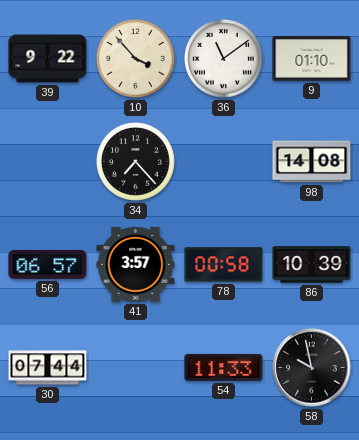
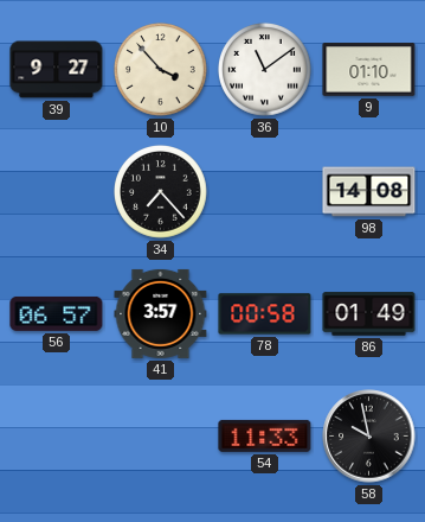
39: 9:22 -> 9:27
86: 10:39 -> 01:49
30: 07:44 -> none
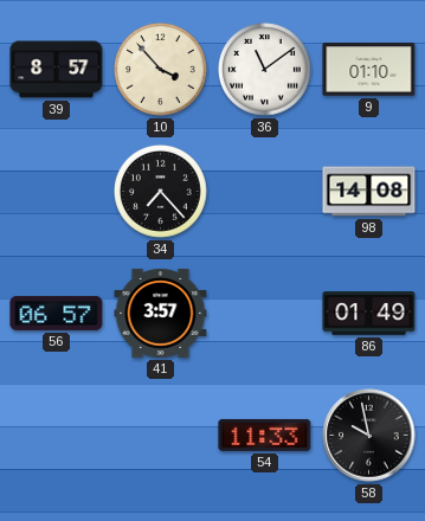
39: 9:27 -> 8:57
78: 00:58 -> none
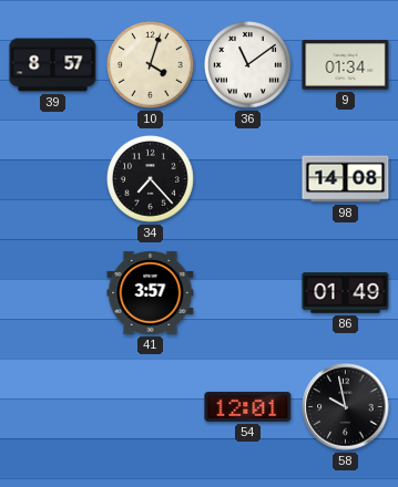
10: 3:53 -> 4:03
9: 01:10 -> 01:34
56: 06:57 -> none
54: 11:33 -> 12:01
